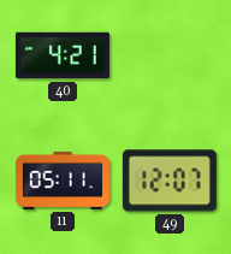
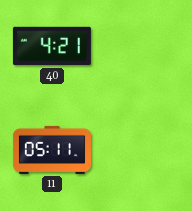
49: 12:07 -> none
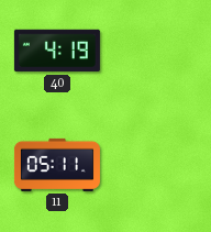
40: 4:21 -> 4:19
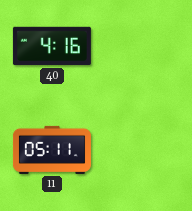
40: 4:19 -> 4:16
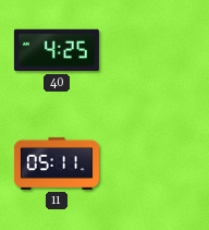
40: 4:16 -> 4:25
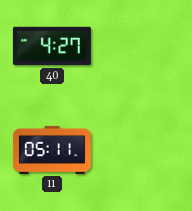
40: 4:25 -> 4:27
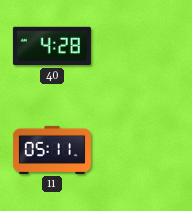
40: 4:27 -> 4:28
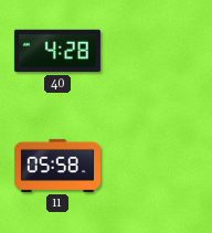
11: 05:11 -> 05:58
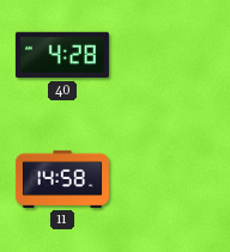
11: 05:58 -> 14:58
